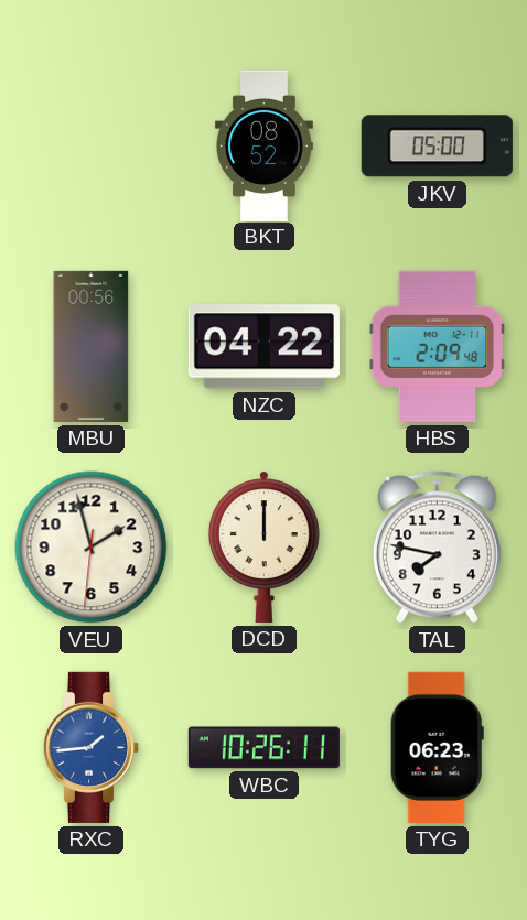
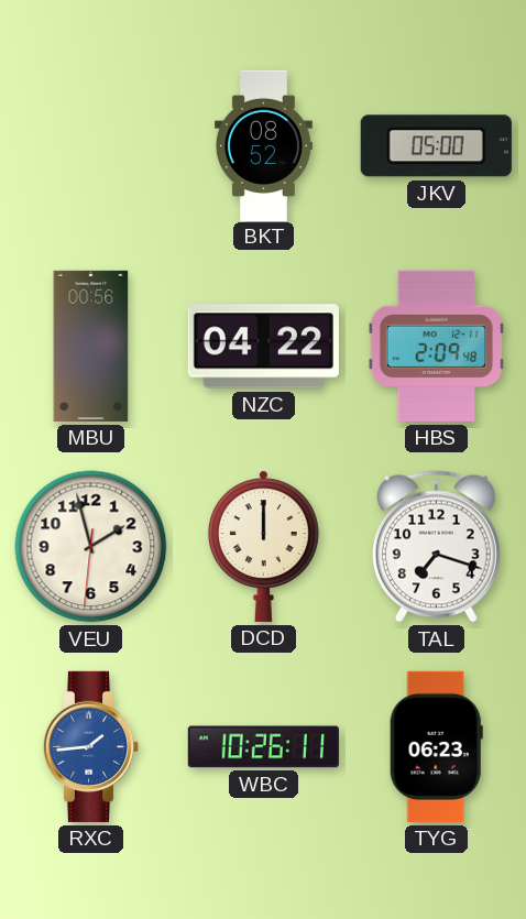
TAL: 7:47 -> 7:18
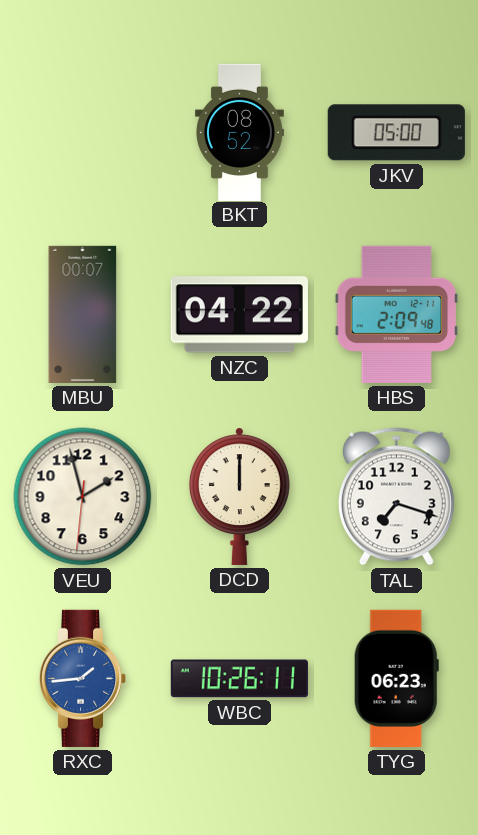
MBU: 00:56 -> 00:07
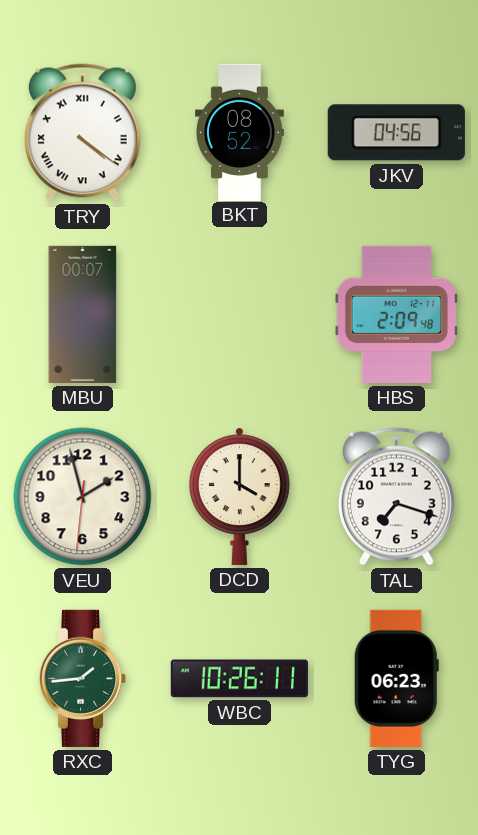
TRY: none -> 4:21
JKV: 05:00 -> 04:56
NZC: 04:22 -> none
DCD: 12:00 -> 4:00
RXC dial: blue -> green
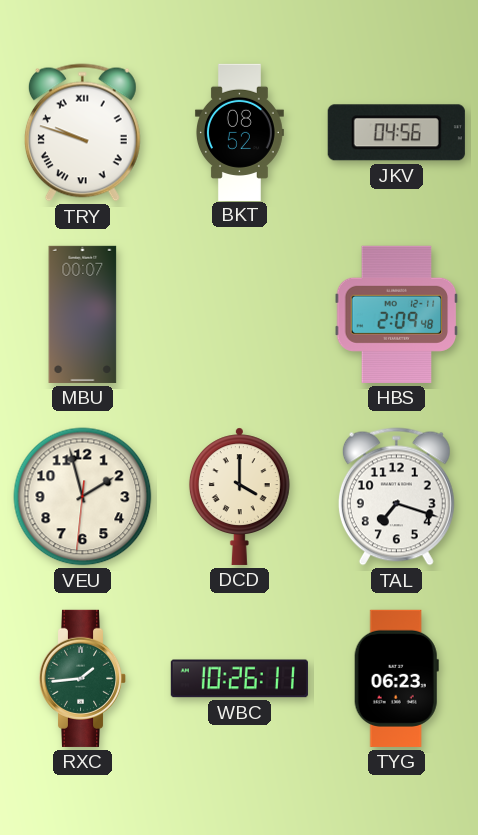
TRY: 4:21 -> 9:48
